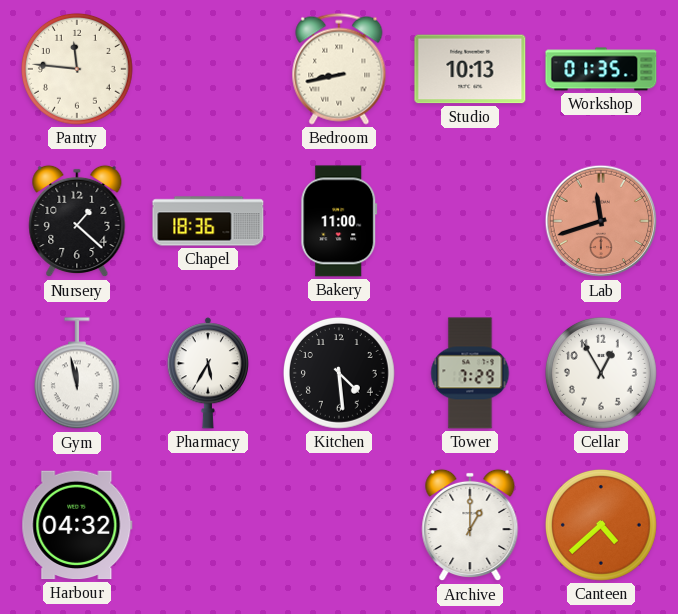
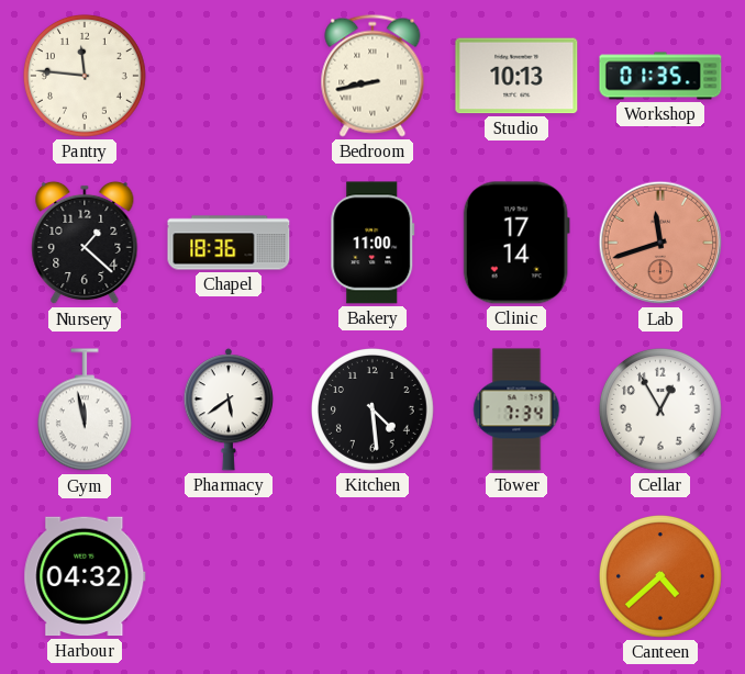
Clinic: none -> 17:14
Pharmacy: 5:35 -> 5:39
Tower: 7:29 -> 7:34
Archive: 1:00 -> none
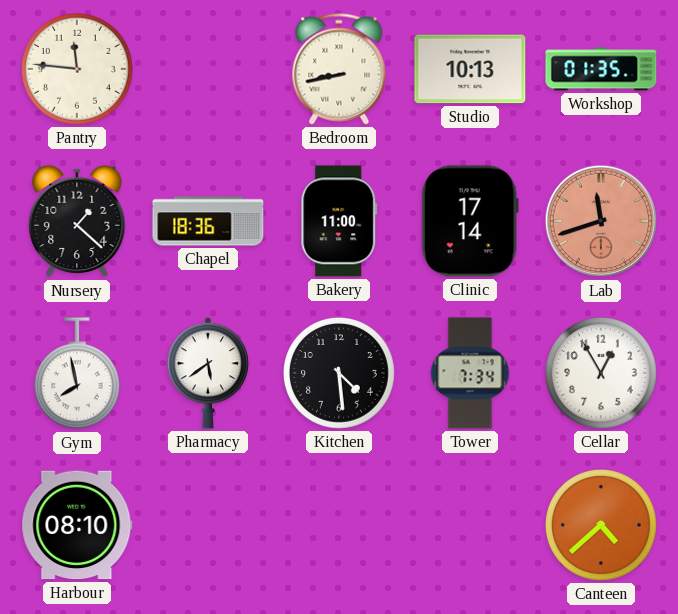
Gym: 11:58 -> 7:58
Harbour: 04:32 -> 08:10
